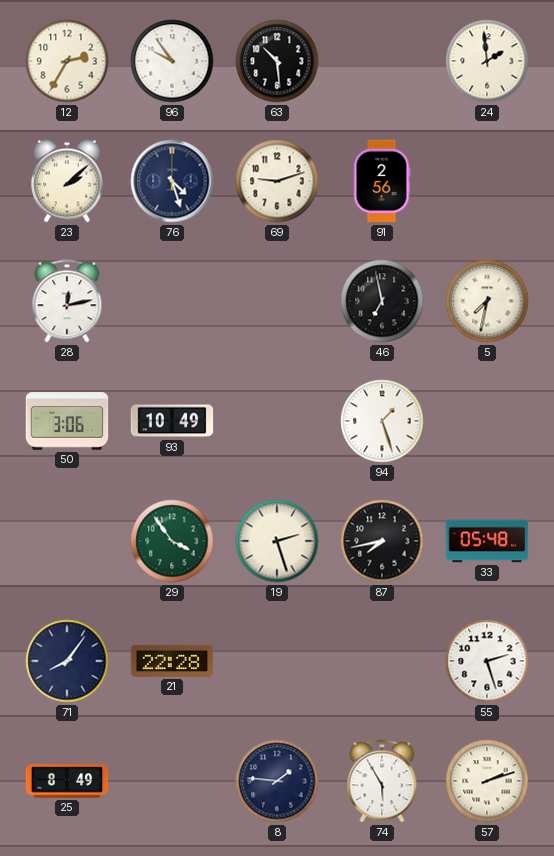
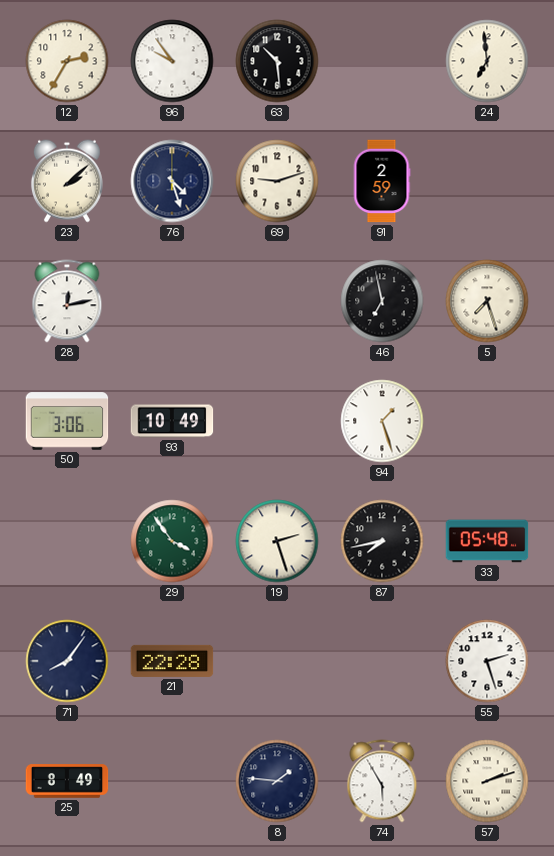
24: 1:59 -> 6:59
91: 2:56 -> 2:59
5: 7:32 -> 7:27
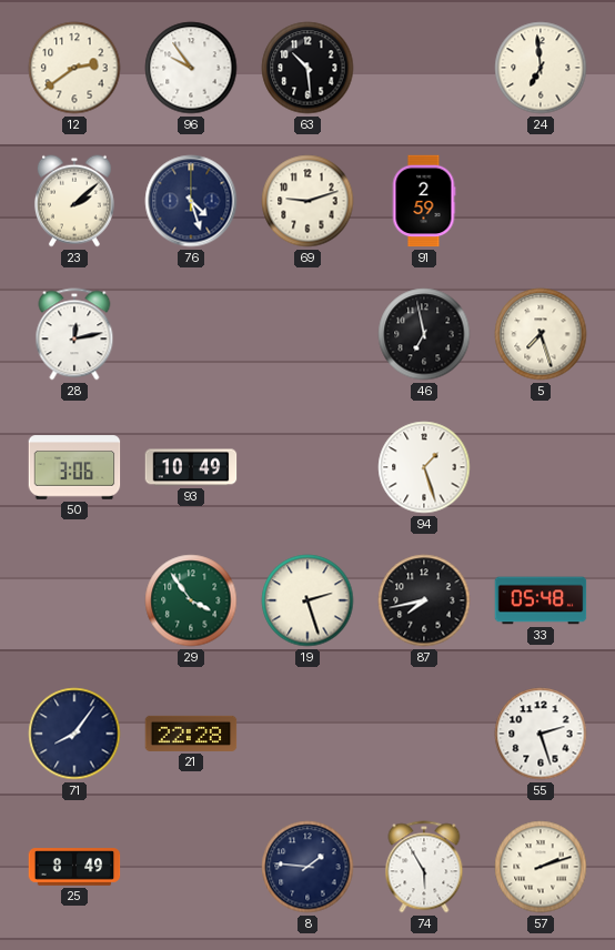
12: 2:35 -> 2:39
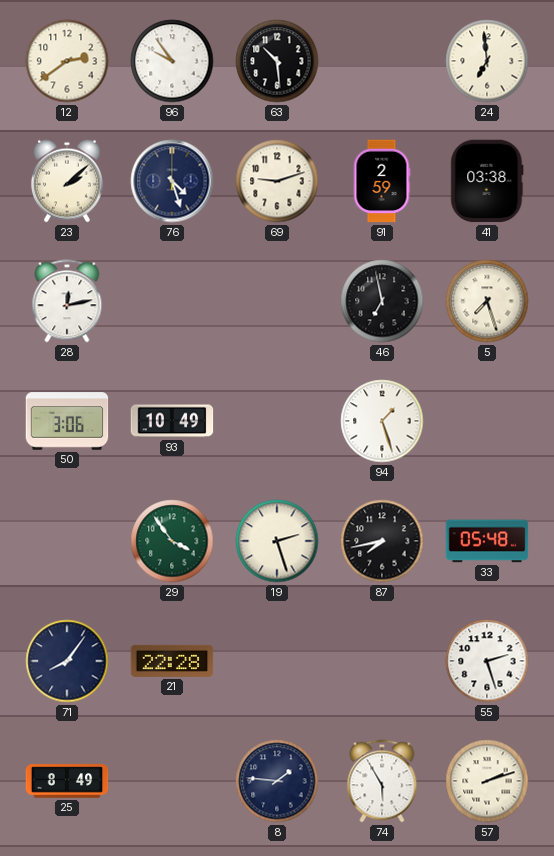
41: none -> 03:38
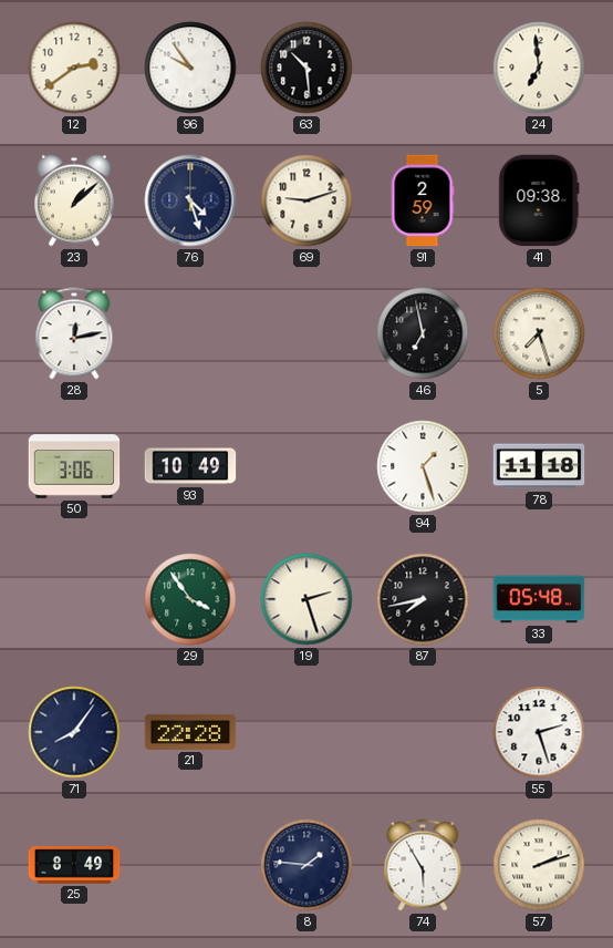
23: 2:08 -> 1:08
41: 03:38 -> 09:38
78: none -> 11:18
